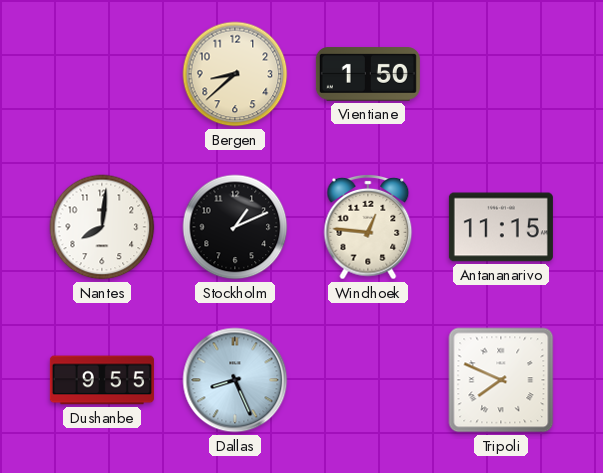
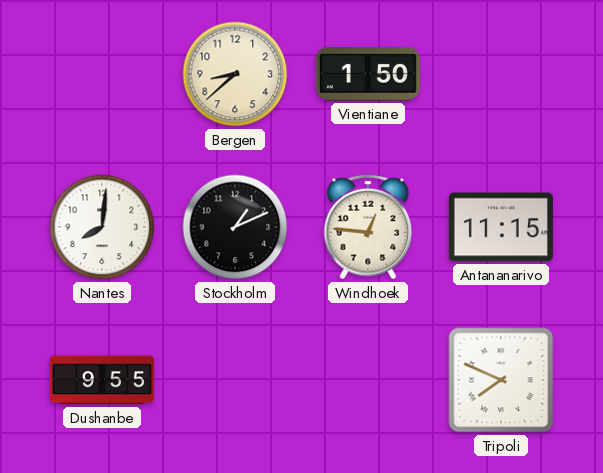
Dallas: 8:26 -> none
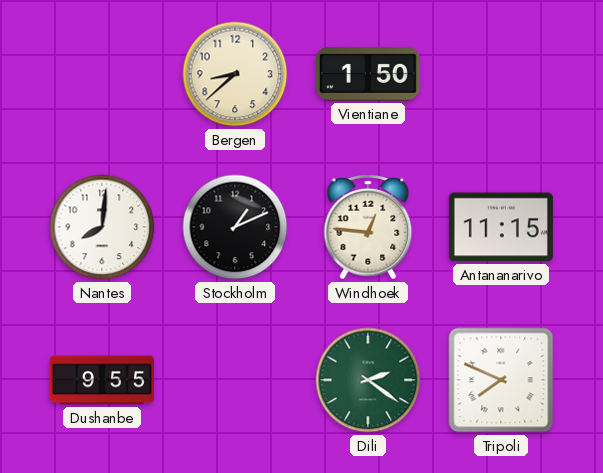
Dili: none -> 2:21
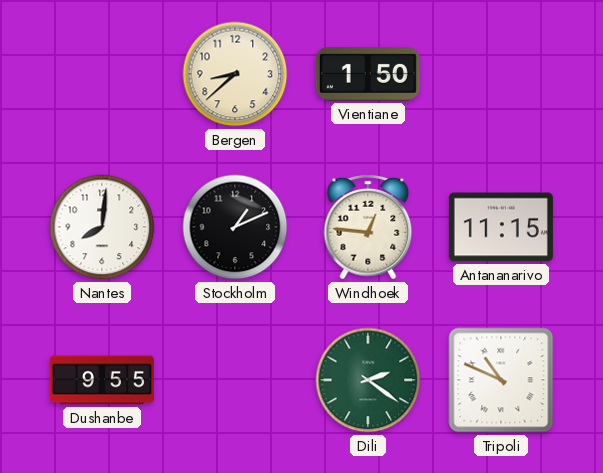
Tripoli: 7:49 -> 10:49
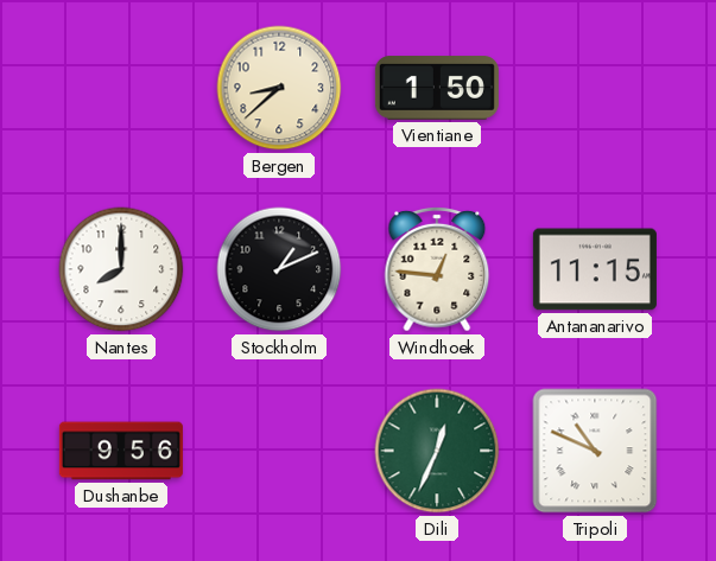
Nantes: 8:01 -> 8:00
Dushanbe: 9:55 -> 9:56
Dili: 2:21 -> 12:34
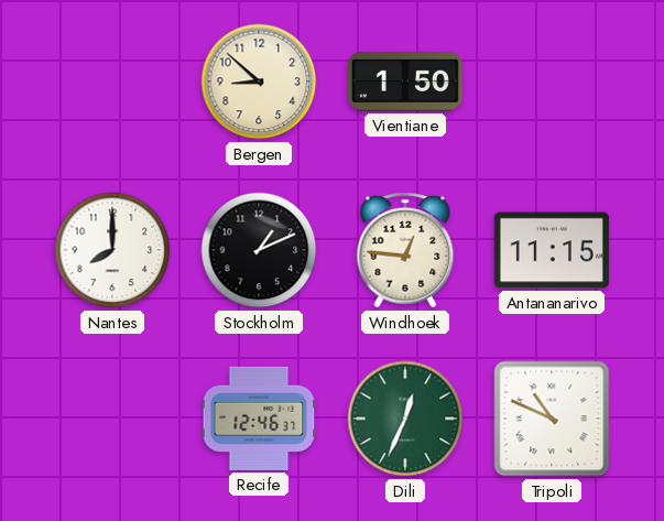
Bergen: 8:38 -> 8:52
Dushanbe: 9:56 -> none
Recife: none -> 12:46
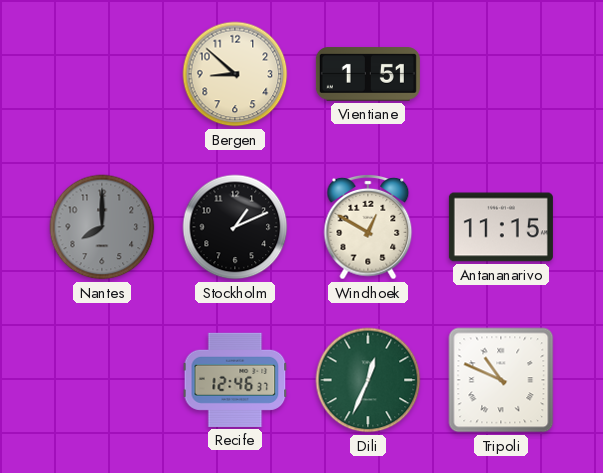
Vientiane: 1:50 -> 1:51
Nantes dial: white -> grey
Windhoek: 12:46 -> 12:50
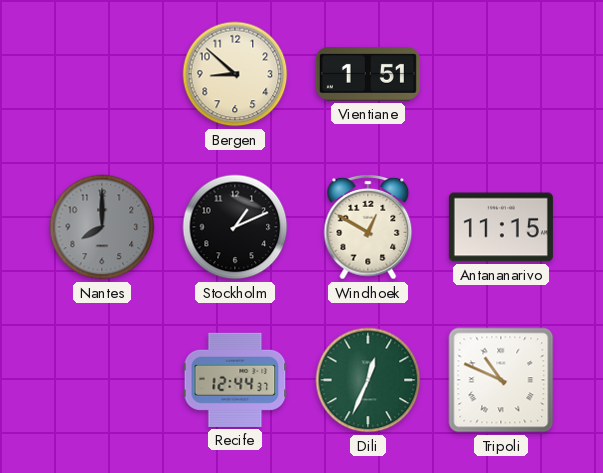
Recife: 12:46 -> 12:44
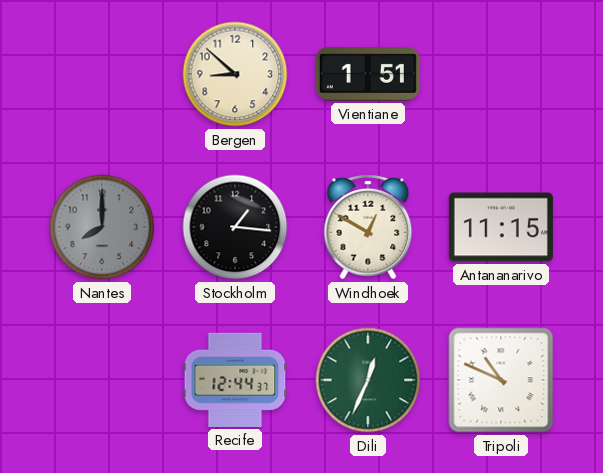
Stockholm: 1:11 -> 1:16
